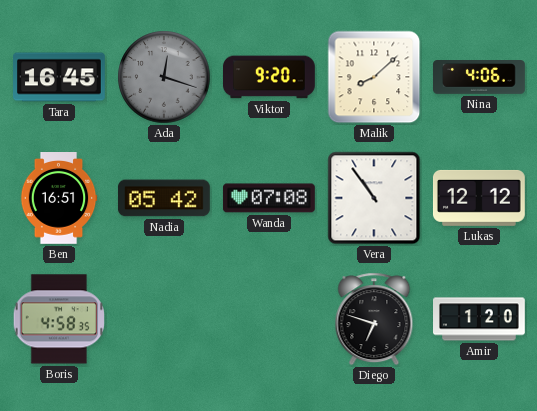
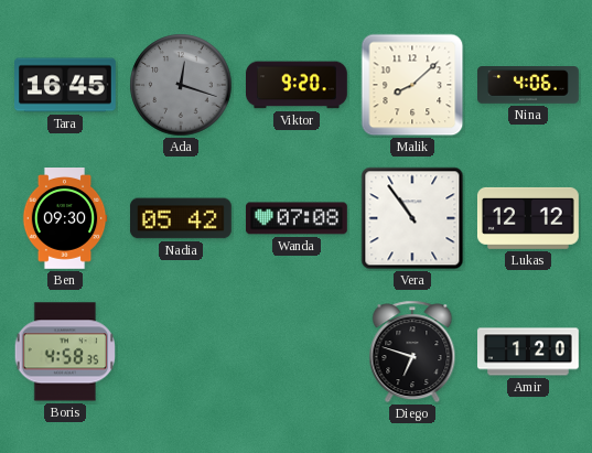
Ben: 16:51 -> 09:30
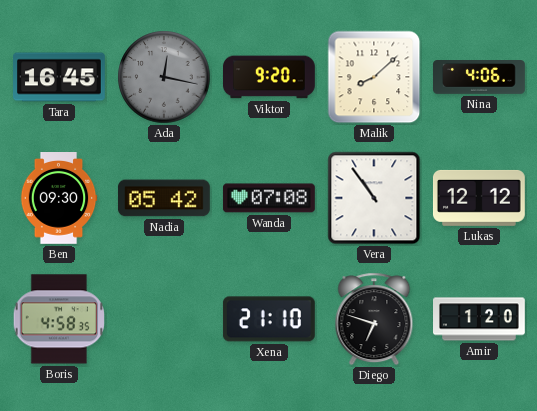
Ada: 12:18 -> 12:17
Xena: none -> 21:10
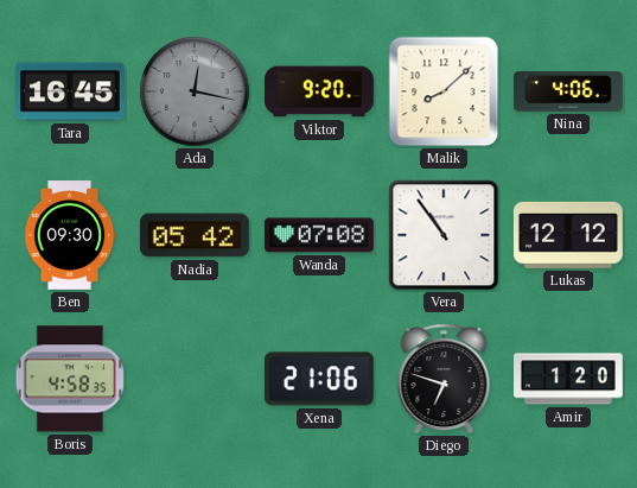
Xena: 21:10 -> 21:06
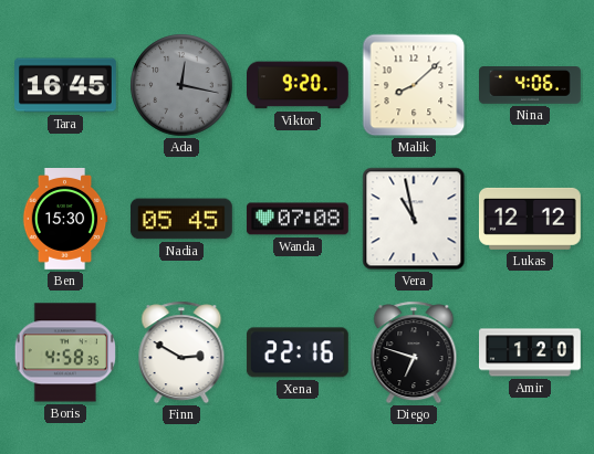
Ben: 09:30 -> 15:30
Nadia: 05:42 -> 05:45
Vera: 10:54 -> 10:58
Finn: none -> 2:50
Xena: 21:06 -> 22:16
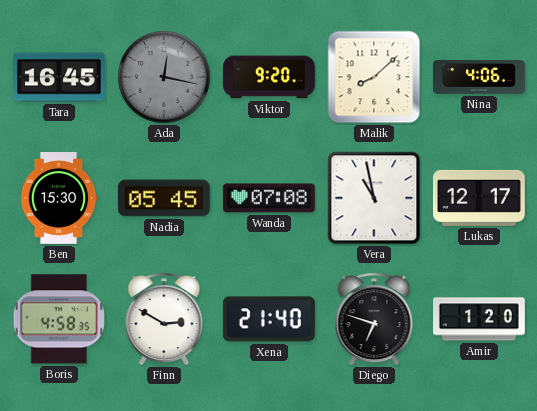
Lukas: 12:12 -> 12:17
Xena: 22:16 -> 21:40
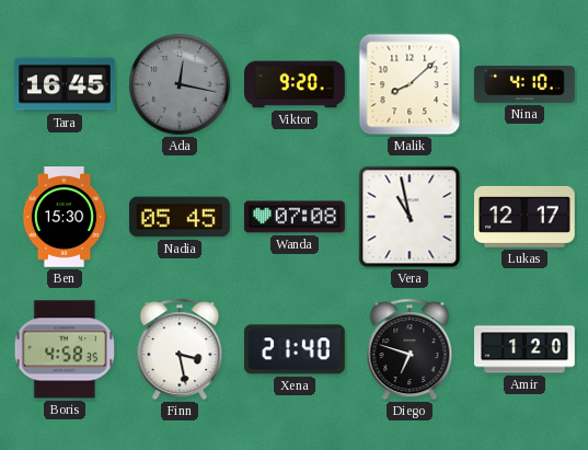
Nina: 4:06 -> 4:10
Finn: 2:50 -> 3:28
